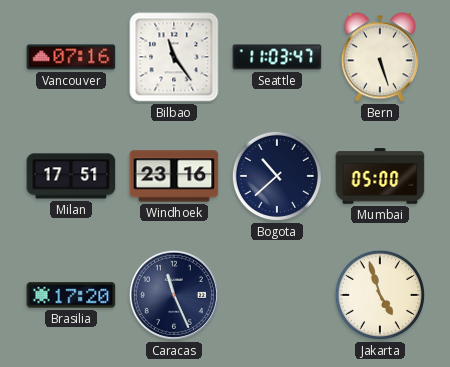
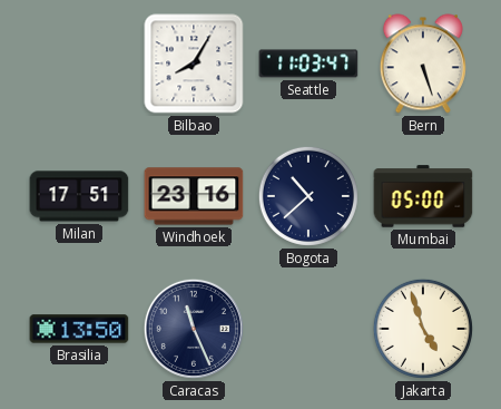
Vancouver: 07:16 -> none
Bilbao: 11:24 -> 8:05
Brasilia: 17:20 -> 13:50
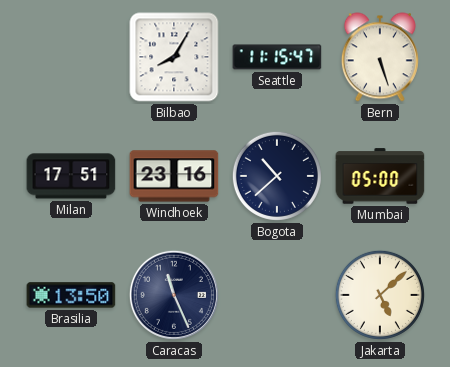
Seattle: 11:03 -> 11:15
Jakarta: 4:57 -> 5:08
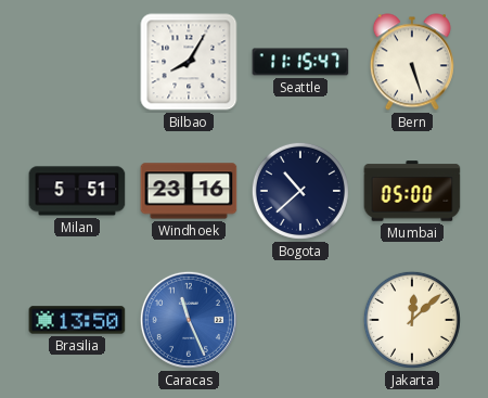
Milan: 17:51 -> 5:51
Caracas dial: navy -> blue
Jakarta: 5:08 -> 12:08
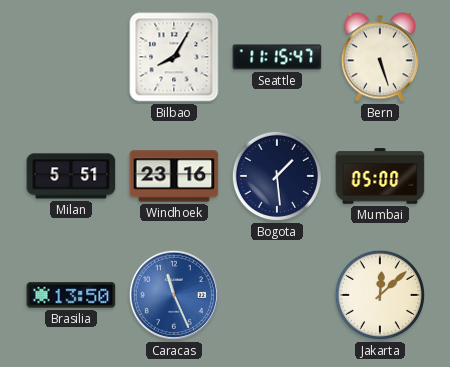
Bogota: 10:38 -> 1:29
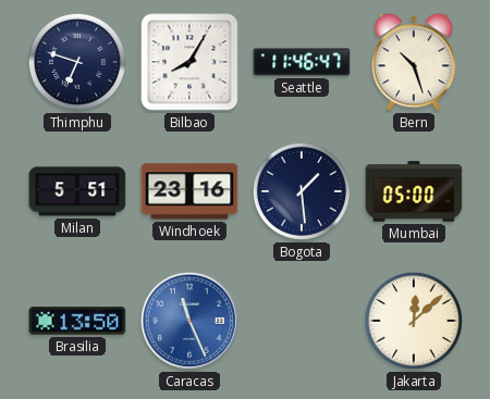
Thimphu: none -> 6:48
Seattle: 11:15 -> 11:46
Bern: 5:27 -> 10:27
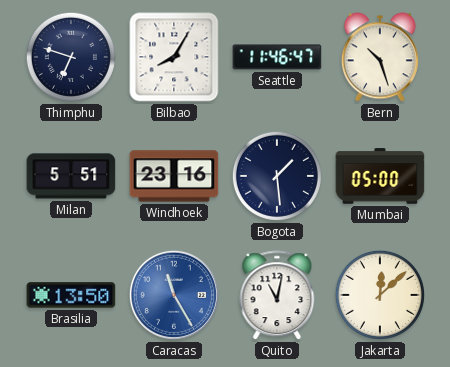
Caracas: 11:26 -> 11:25
Quito: none -> 11:02
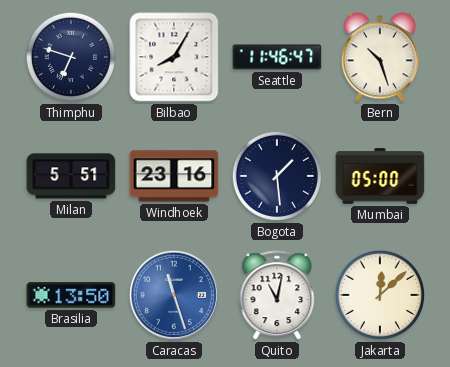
Caracas: 11:25 -> 11:27
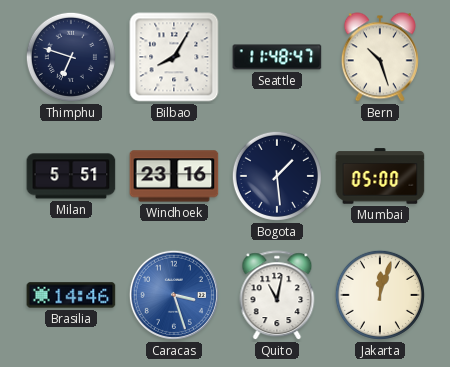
Seattle: 11:46 -> 11:48
Brasilia: 13:50 -> 14:46
Caracas: 11:27 -> 3:27
Jakarta: 12:08 -> 12:03
